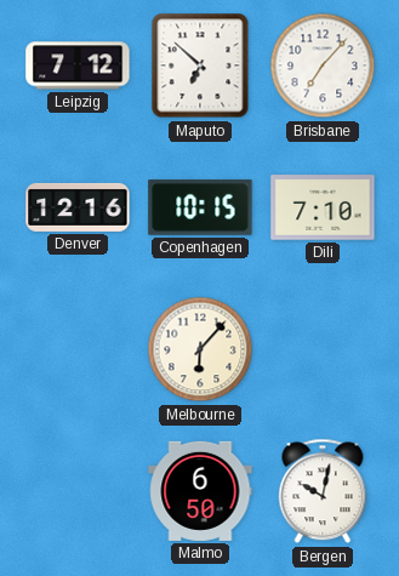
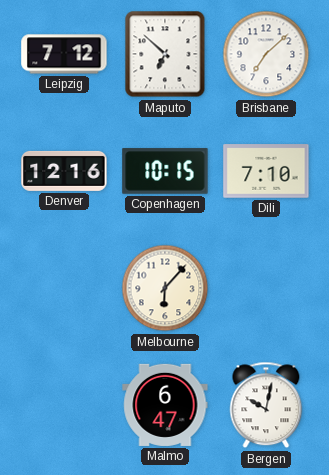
Brisbane: 7:07 -> 7:08
Malmo: 6:50 -> 6:47
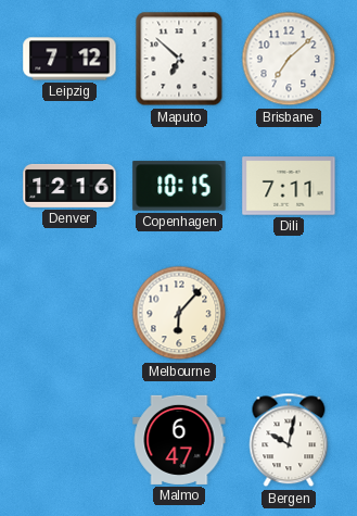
Dili: 7:10 -> 7:11
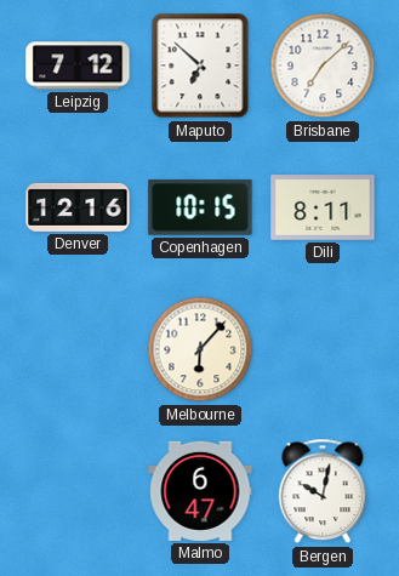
Dili: 7:11 -> 8:11
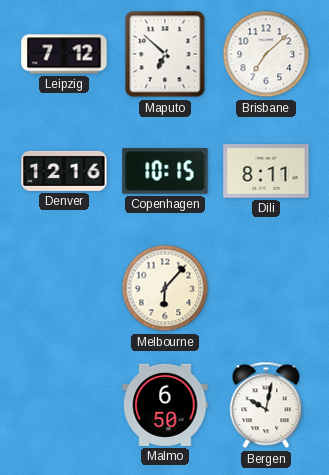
Malmo: 6:47 -> 6:50
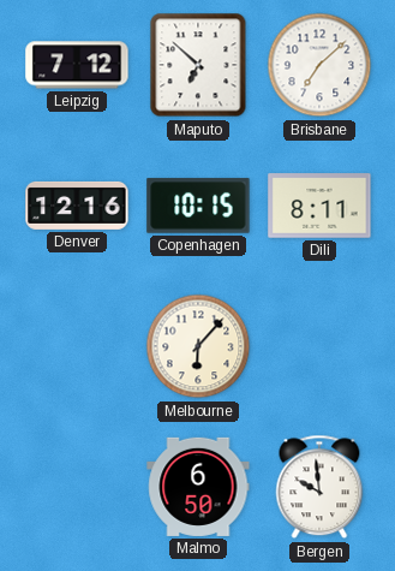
Bergen: 10:02 -> 9:59
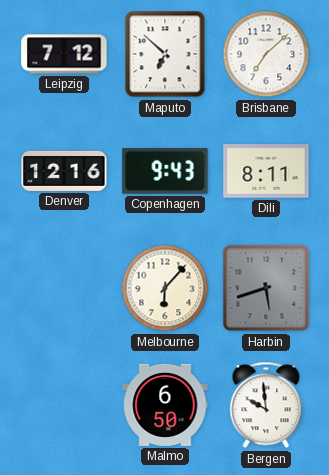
Copenhagen: 10:15 -> 9:43
Harbin: none -> 5:42
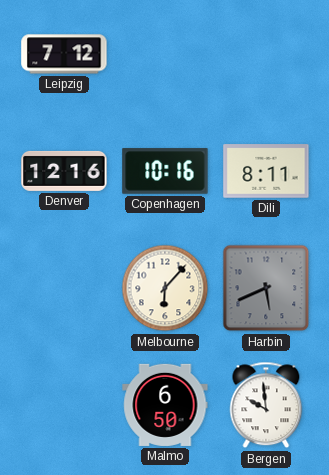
Maputo: 6:52 -> none
Brisbane: 7:08 -> none
Copenhagen: 9:43 -> 10:16
Harbin: 5:42 -> 5:41
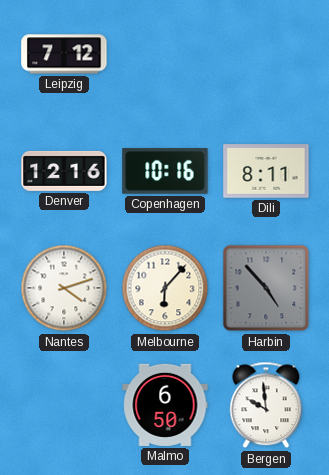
Nantes: none -> 4:12
Harbin: 5:41 -> 4:53
